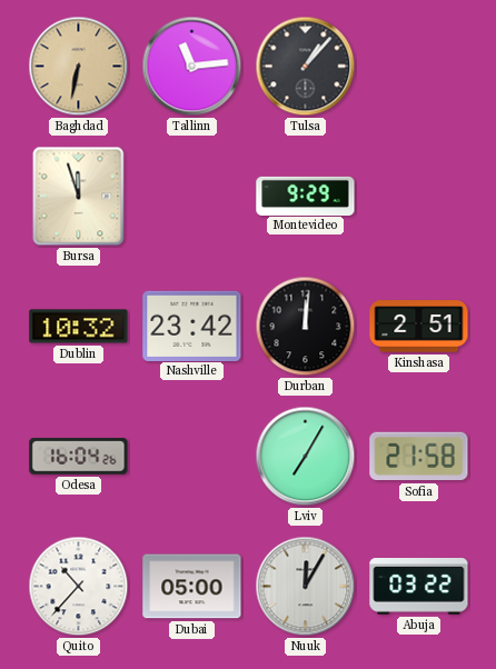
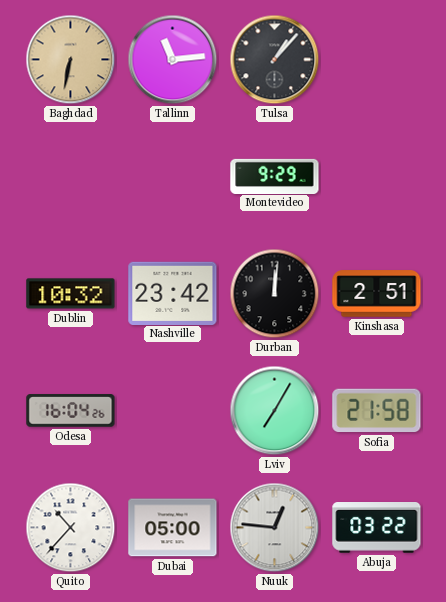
Bursa: 11:57 -> none
Nuuk: 12:05 -> 12:46
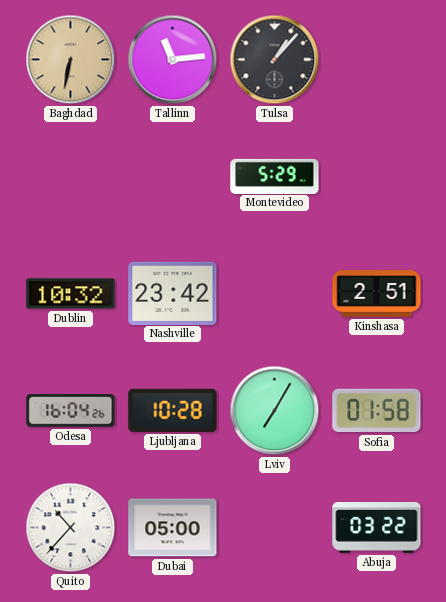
Montevideo: 9:29 -> 5:29
Durban: 12:01 -> none
Ljubljana: none -> 10:28
Sofia: 21:58 -> 01:58
Nuuk: 12:46 -> none
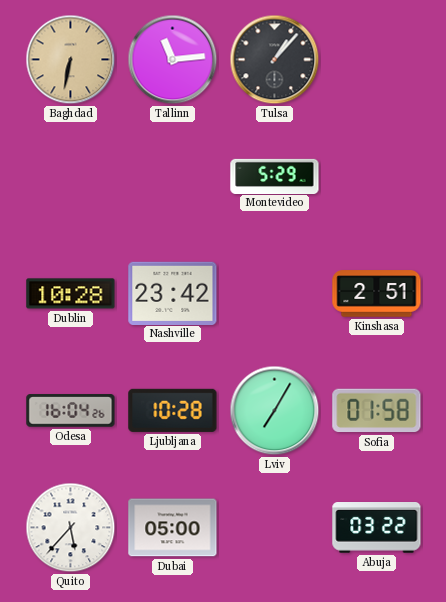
Dublin: 10:32 -> 10:28
Quito: 10:37 -> 5:37
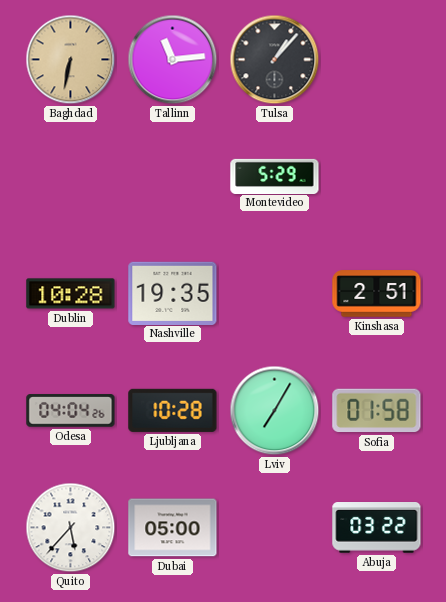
Nashville: 23:42 -> 19:35
Odesa: 16:04 -> 04:04
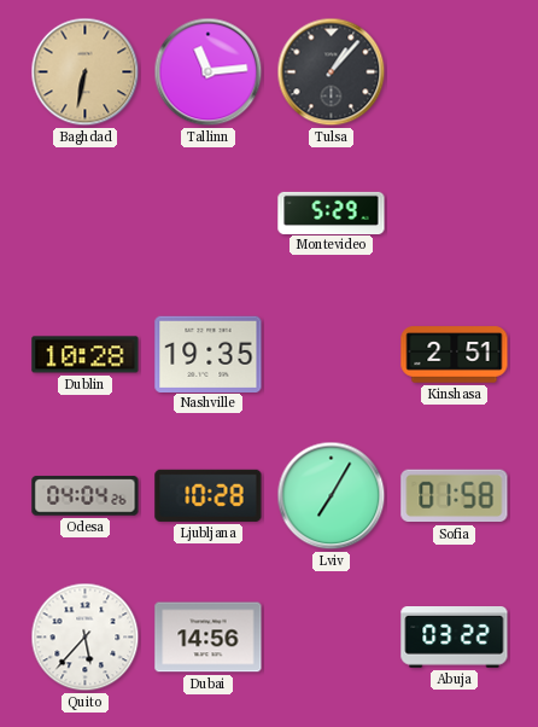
Dubai: 05:00 -> 14:56
